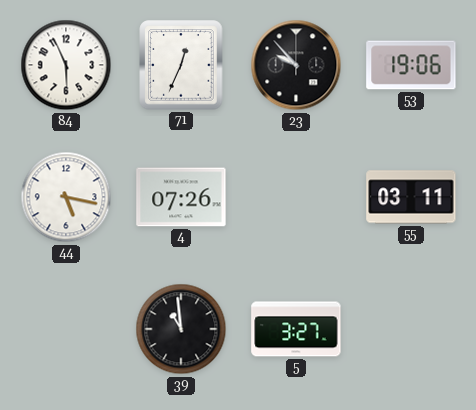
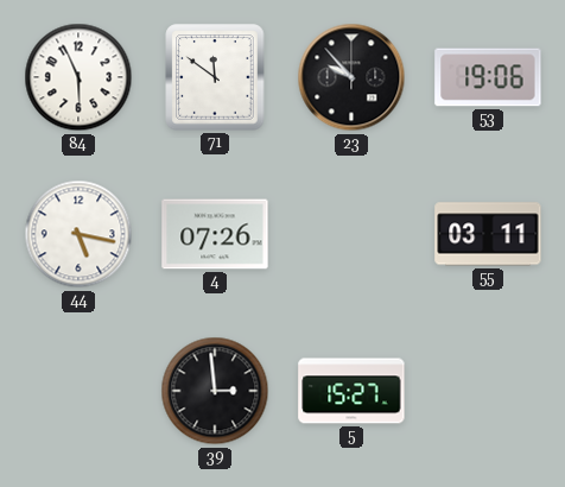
71: 12:34 -> 11:51
39: 10:59 -> 2:59
5: 3:27 -> 15:27
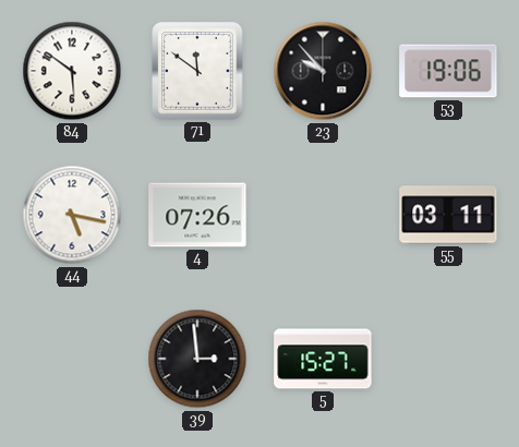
84: 5:56 -> 5:51
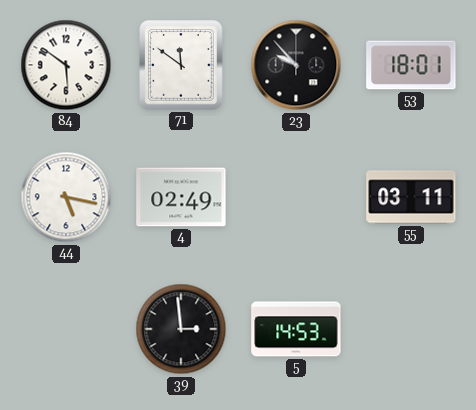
53: 19:06 -> 18:01
4: 07:26 -> 02:49
5: 15:27 -> 14:53
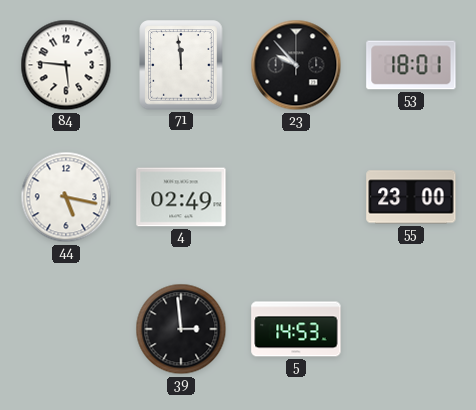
84: 5:51 -> 5:46
71: 11:51 -> 11:59
55: 03:11 -> 23:00
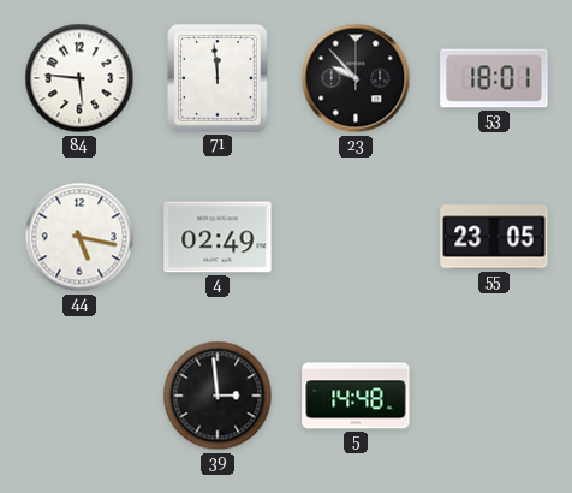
55: 23:00 -> 23:05
5: 14:53 -> 14:48
